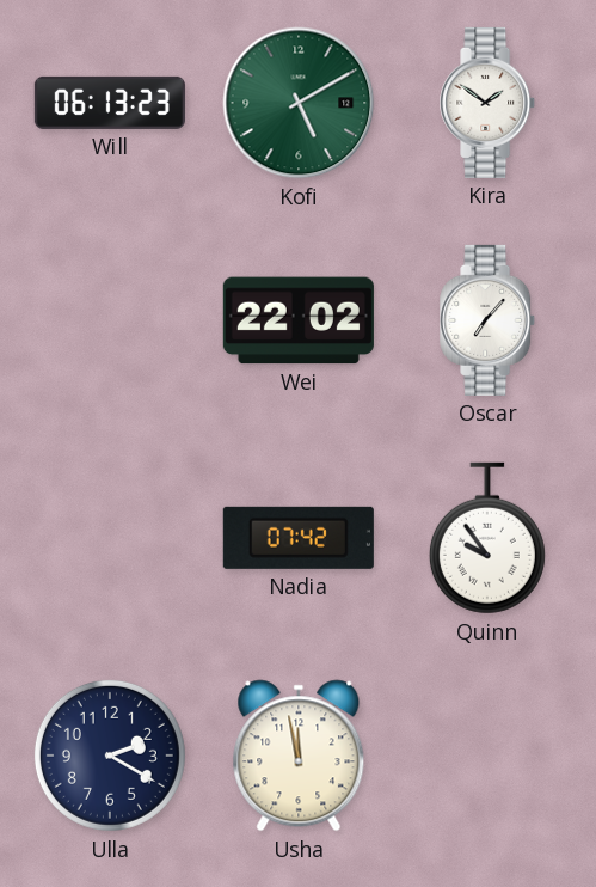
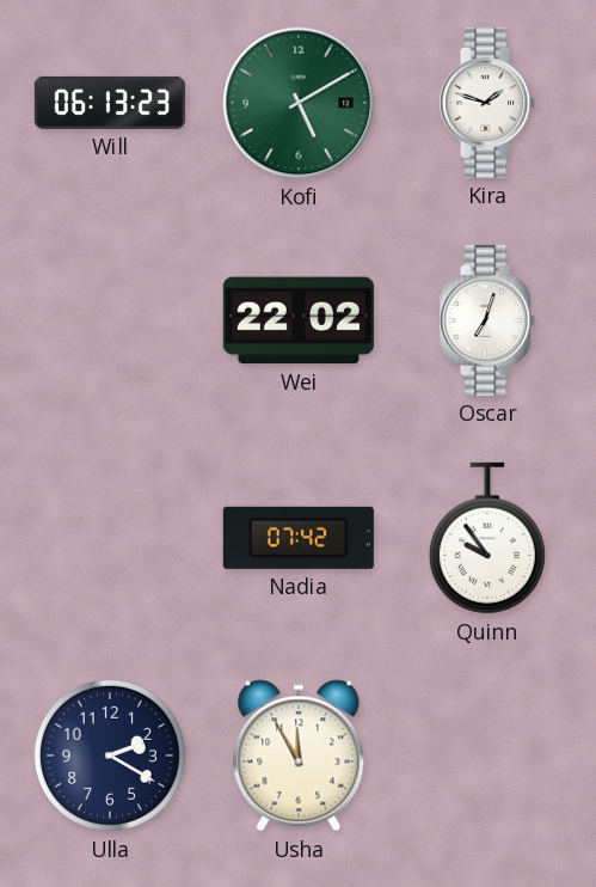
Kira: 1:51 -> 1:48
Oscar: 7:07 -> 7:03
Usha: 11:58 -> 11:55
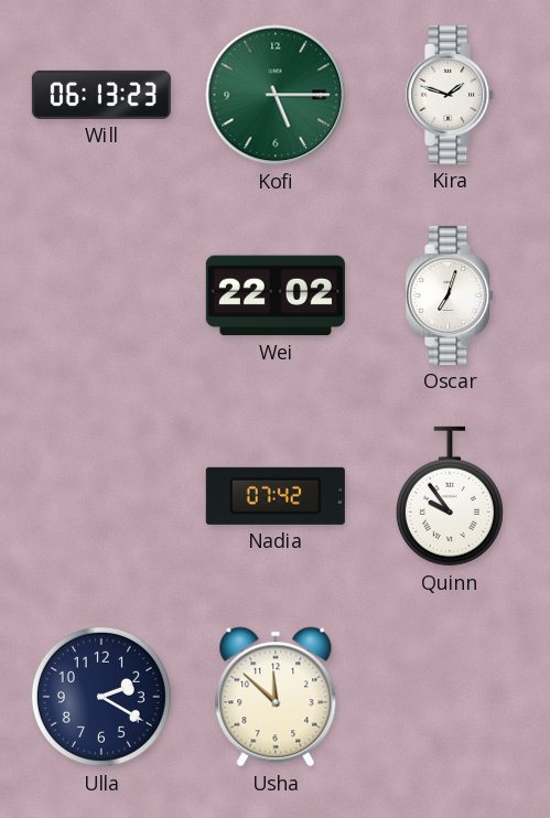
Kofi: 5:10 -> 5:15
Usha: 11:55 -> 11:52
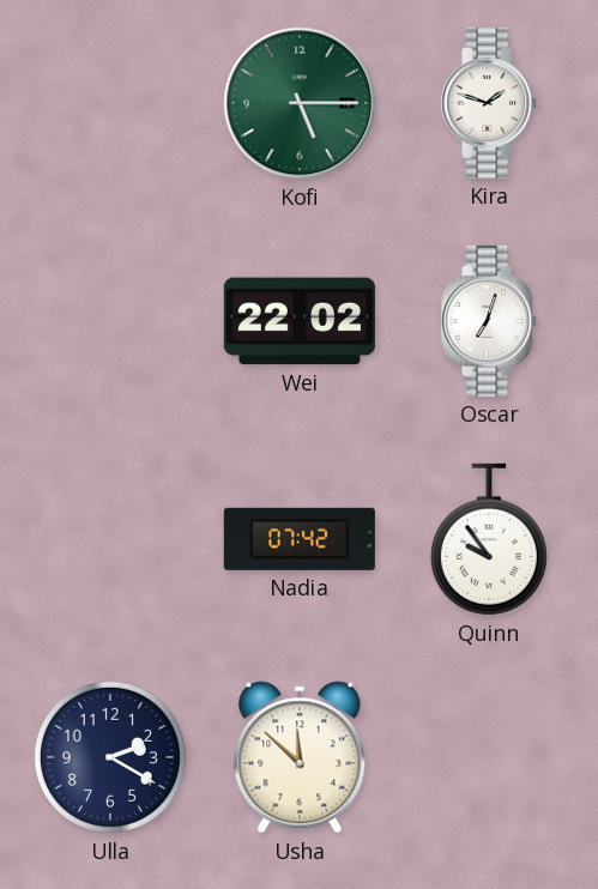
Will: 06:13 -> none
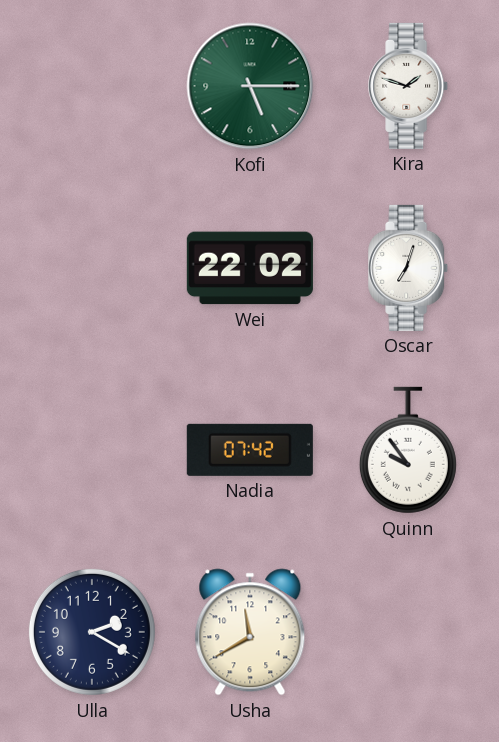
Usha: 11:52 -> 11:40
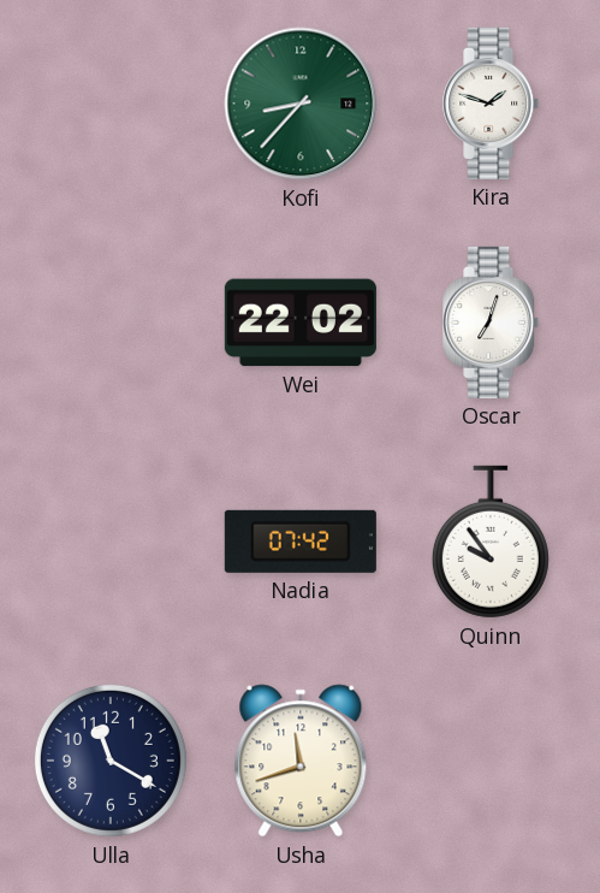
Kofi: 5:15 -> 8:37
Ulla: 2:20 -> 11:20
Usha: 11:40 -> 11:42
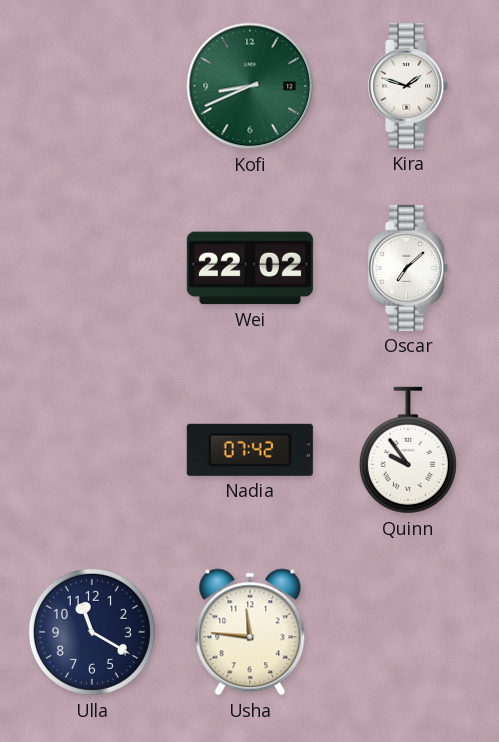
Kofi: 8:37 -> 8:41
Oscar: 7:03 -> 7:08
Usha: 11:42 -> 11:46
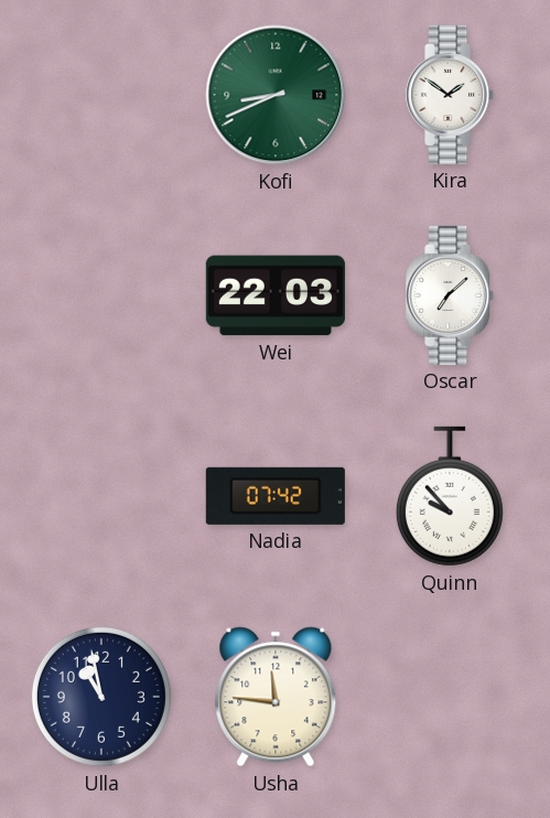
Kira: 1:48 -> 1:51
Wei: 22:02 -> 22:03
Quinn: 9:54 -> 9:53
Ulla: 11:20 -> 10:58
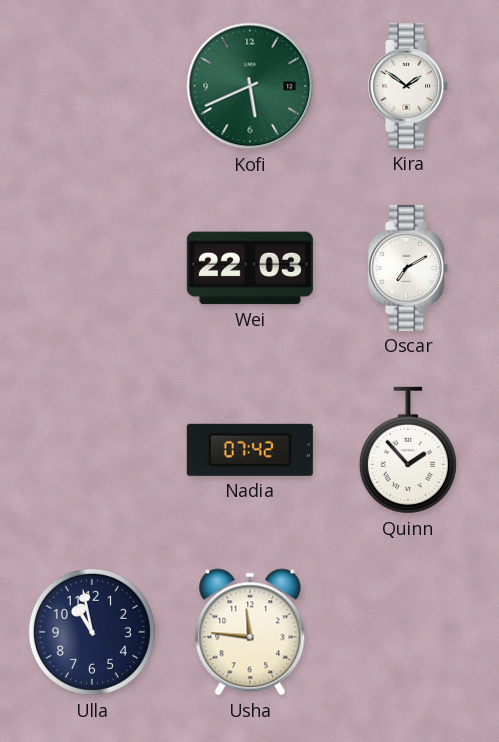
Kofi: 8:41 -> 5:41
Oscar: 7:08 -> 7:10
Quinn: 9:53 -> 1:53
